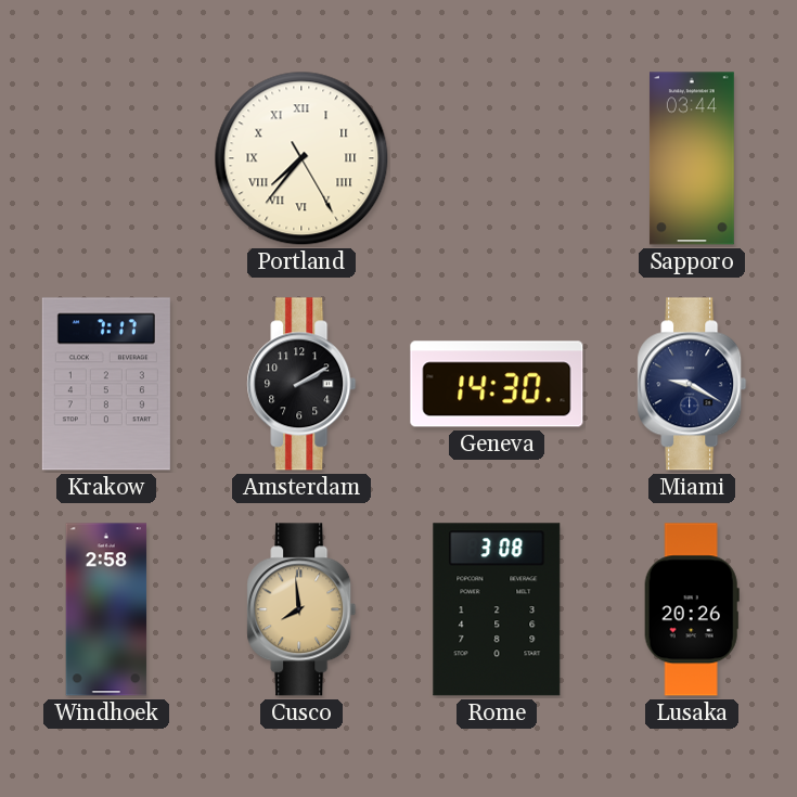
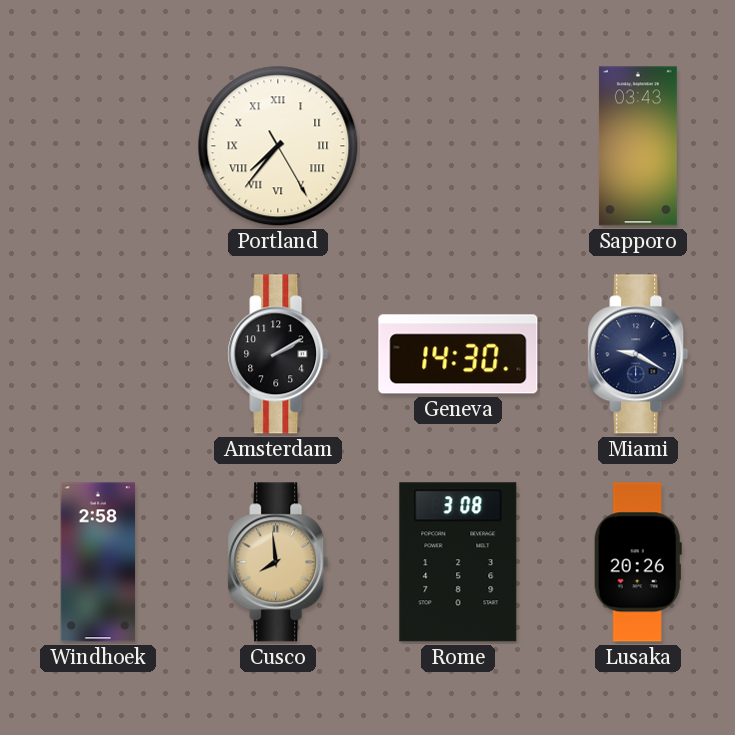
Sapporo: 03:44 -> 03:43
Krakow: 7:17 -> none
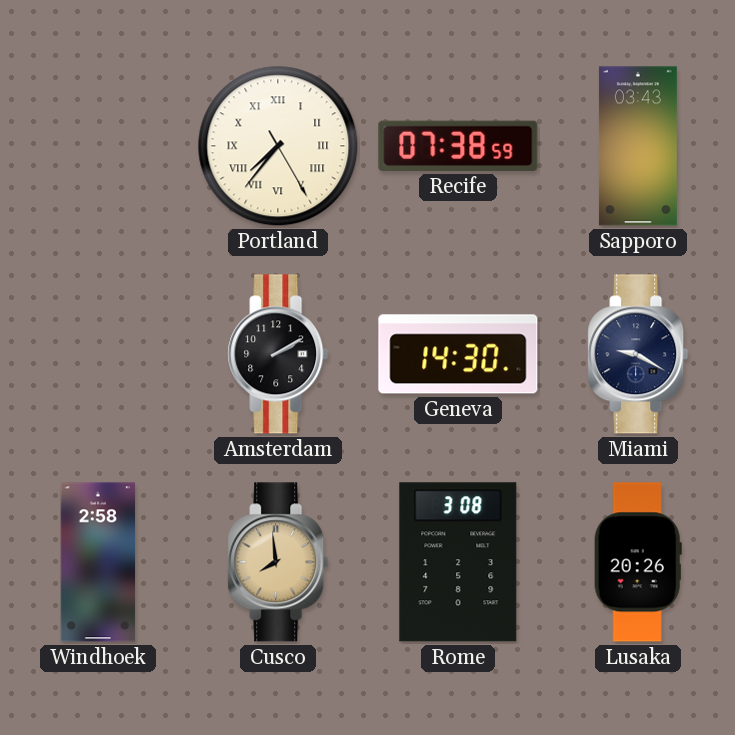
Recife: none -> 07:38
